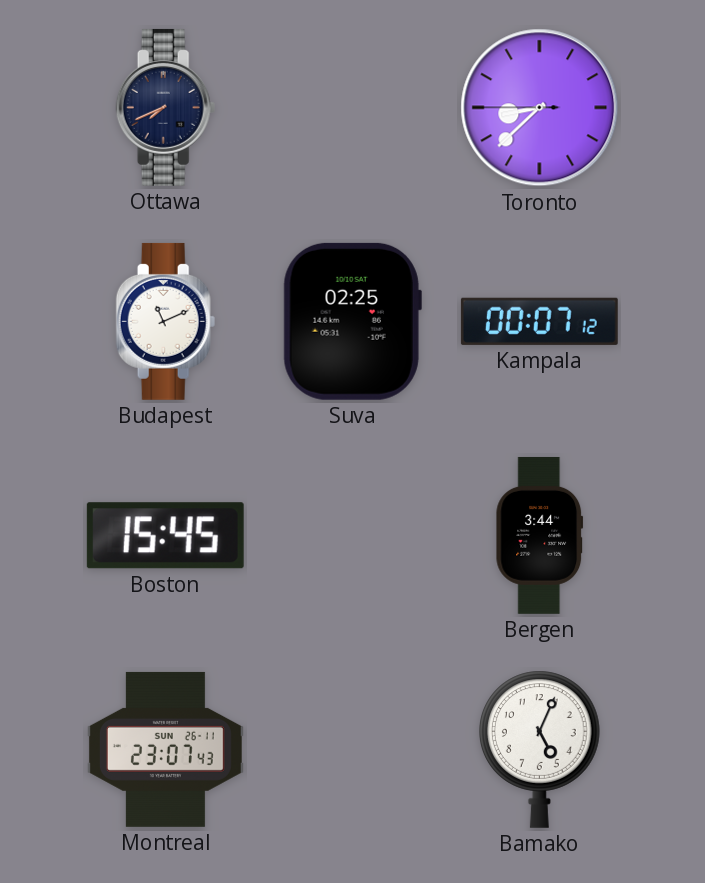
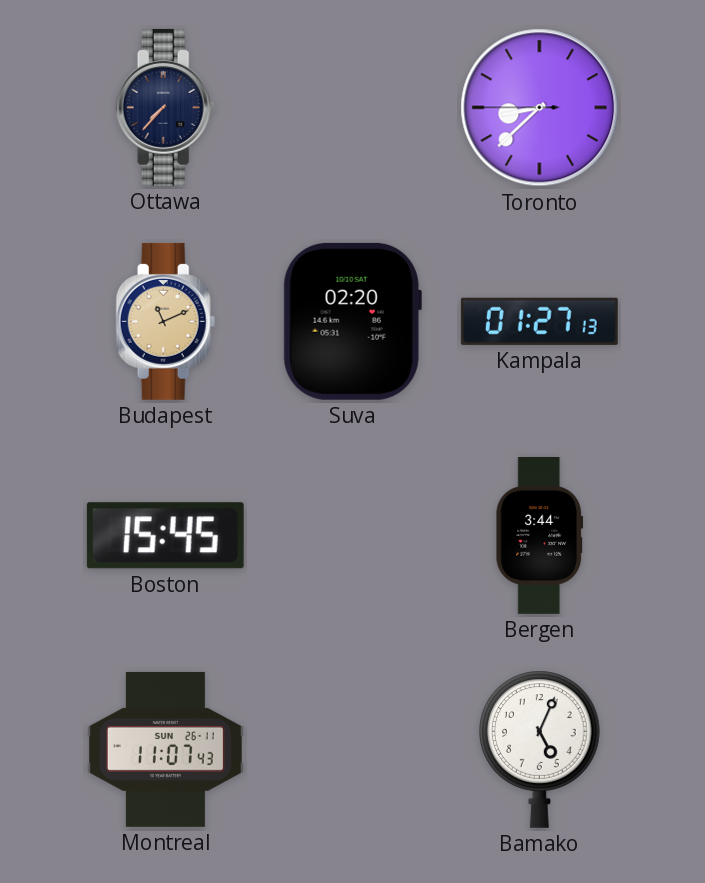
Ottawa: 7:41 -> 7:37
Budapest dial: white -> champagne
Suva: 02:25 -> 02:20
Kampala: 00:07 -> 01:27
Montreal: 23:07 -> 11:07
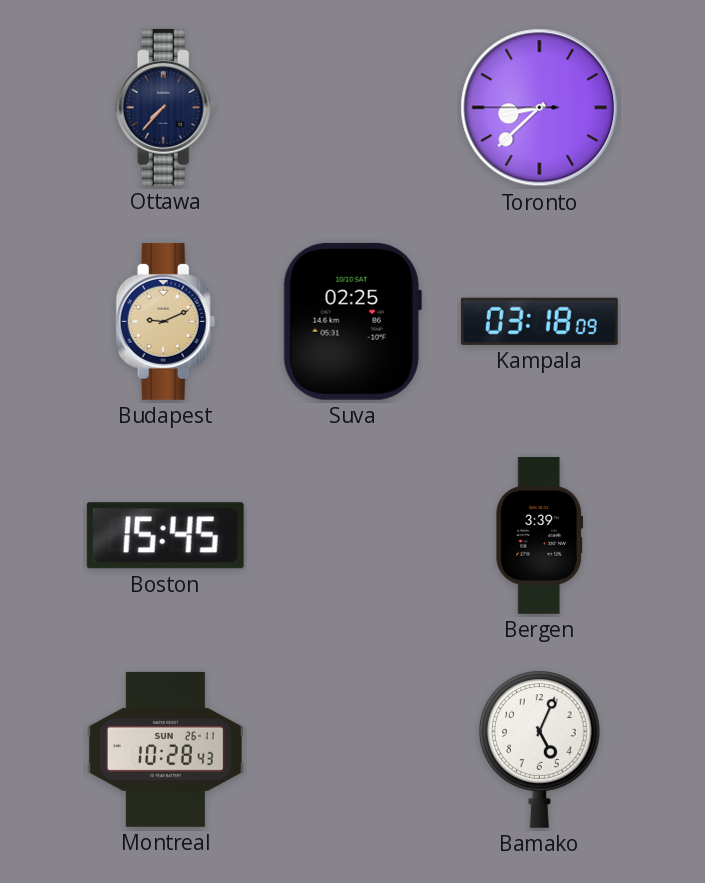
Budapest: 11:11 -> 9:11
Suva: 02:20 -> 02:25
Kampala: 01:27 -> 03:18
Bergen: 3:44 -> 3:39
Montreal: 11:07 -> 10:28
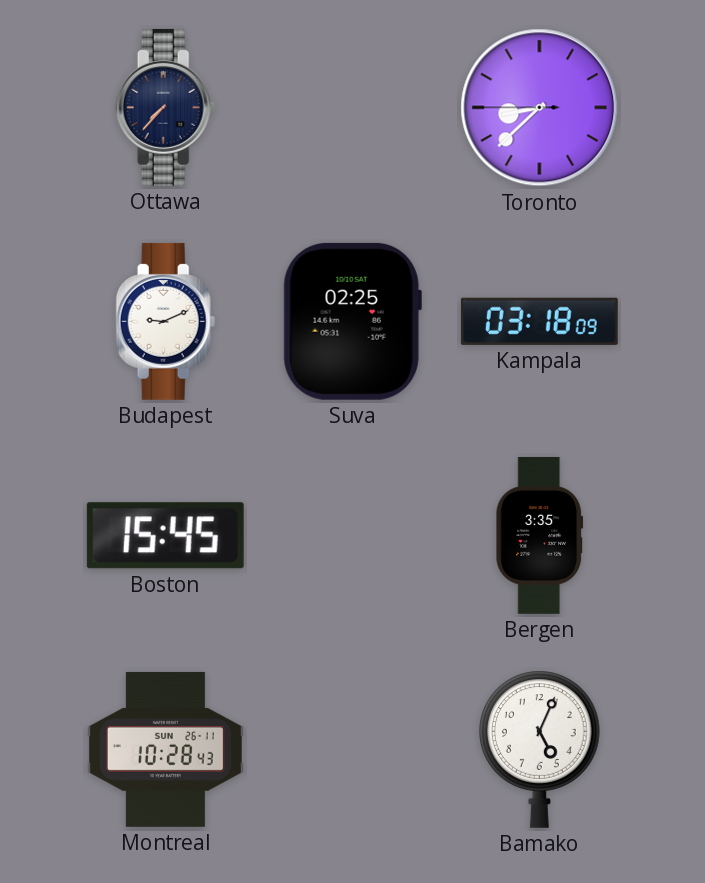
Budapest dial: champagne -> white
Bergen: 3:39 -> 3:35
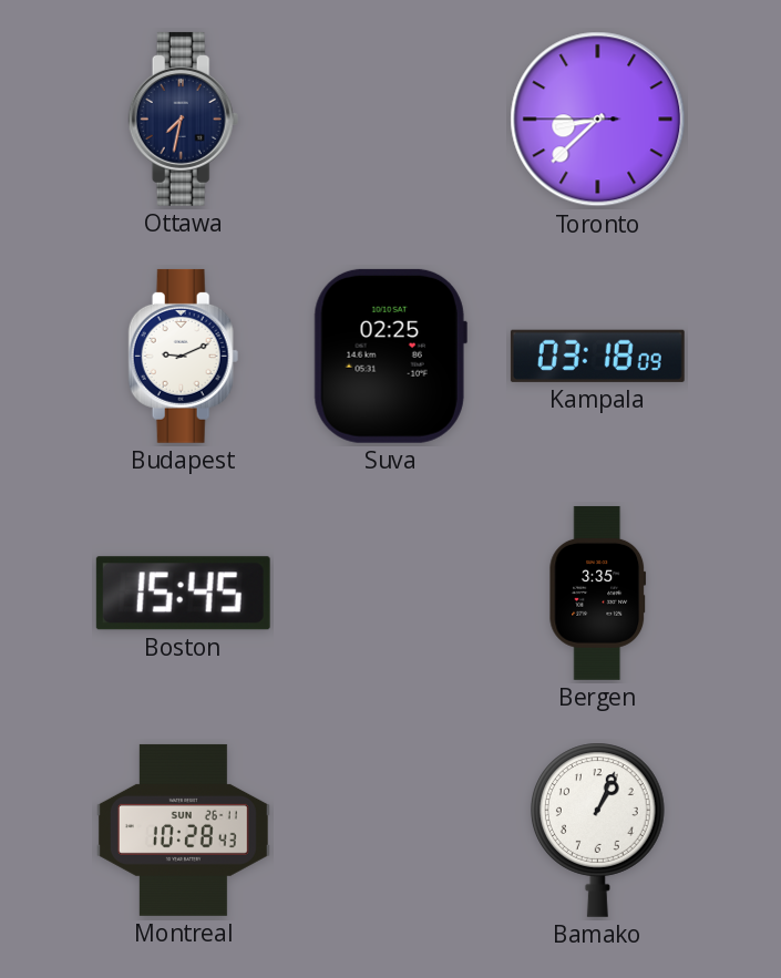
Ottawa: 7:37 -> 7:32
Bamako: 5:04 -> 1:04
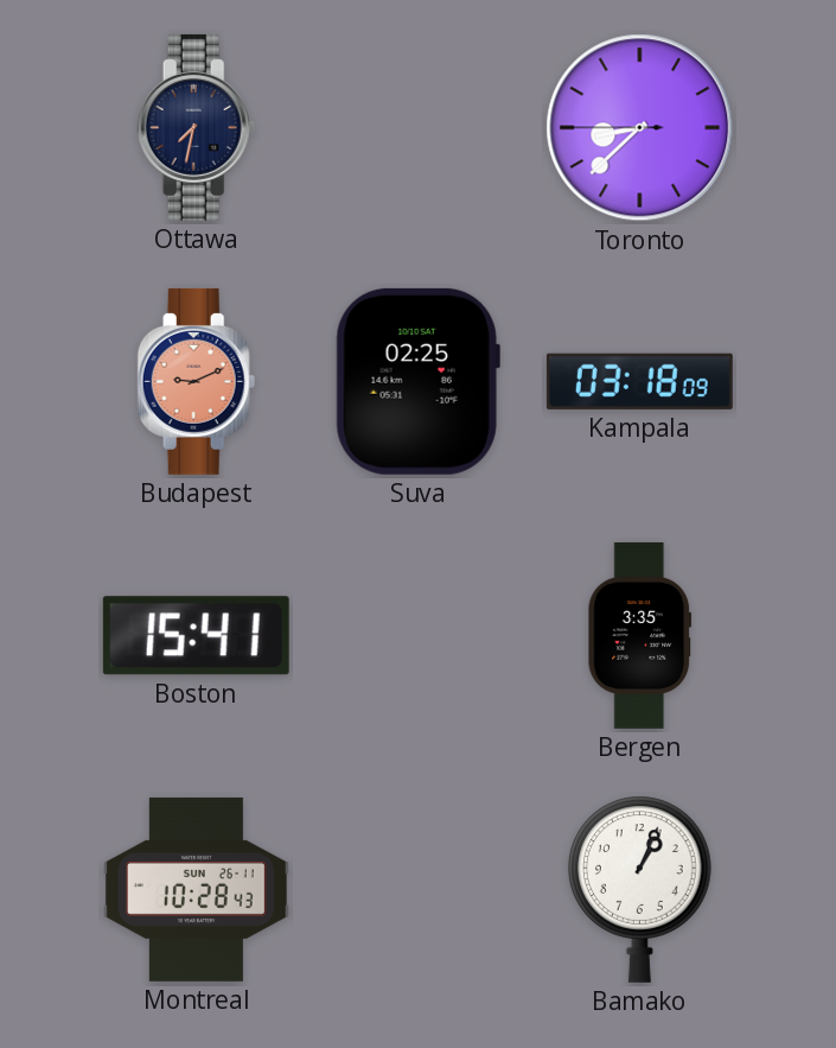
Budapest dial: white -> salmon
Boston: 15:45 -> 15:41
